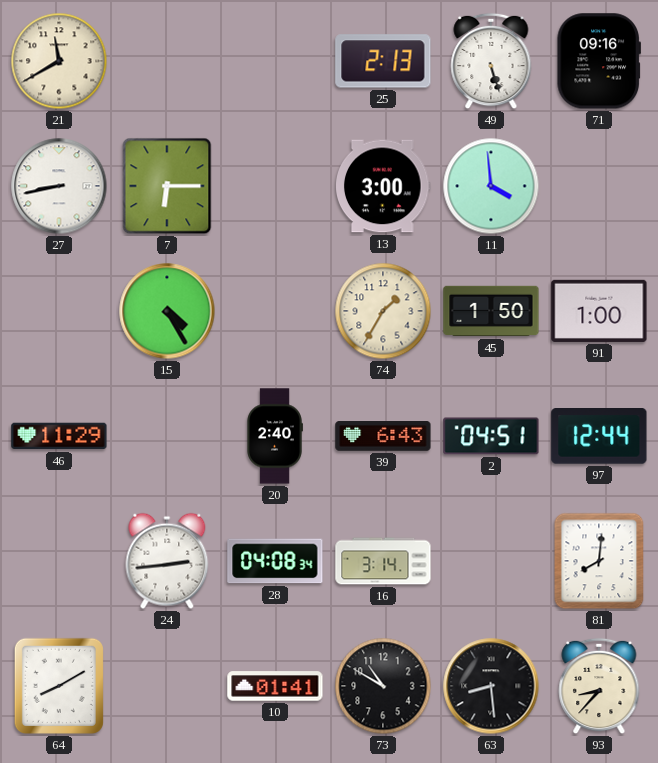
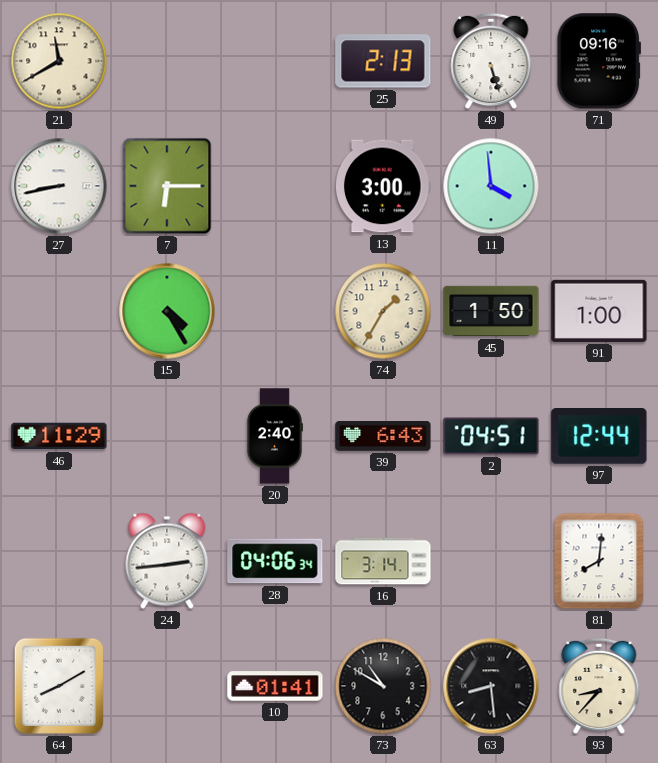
28: 04:08 -> 04:06
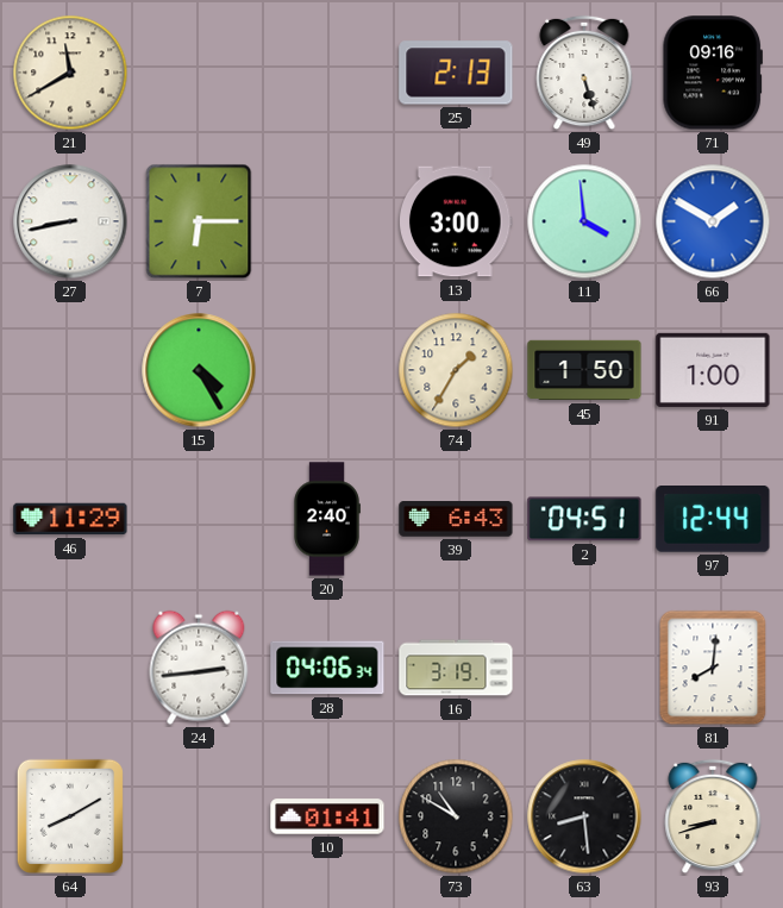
66: none -> 1:50
16: 3:14 -> 3:19
93: 8:37 -> 8:42
